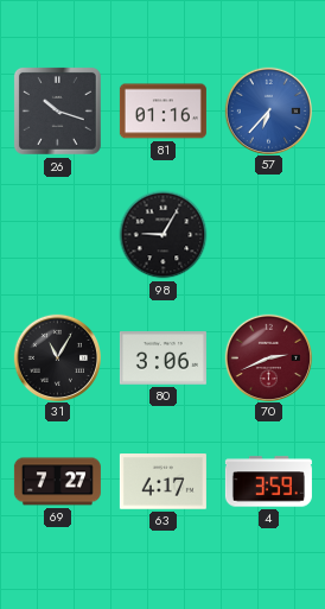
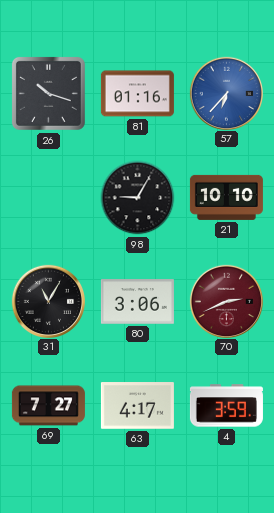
21: none -> 10:10
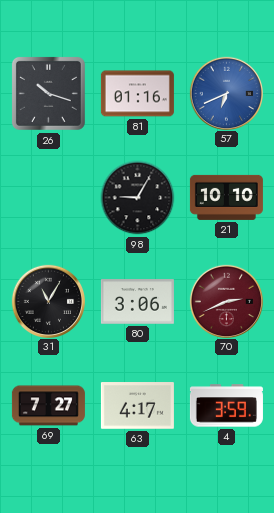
57: 6:37 -> 6:41
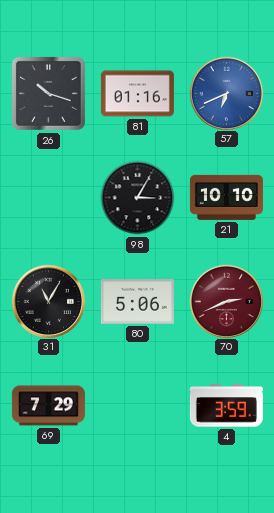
98: 9:05 -> 3:05
80: 3:06 -> 5:06
69: 7:27 -> 7:29
63: 4:17 -> none
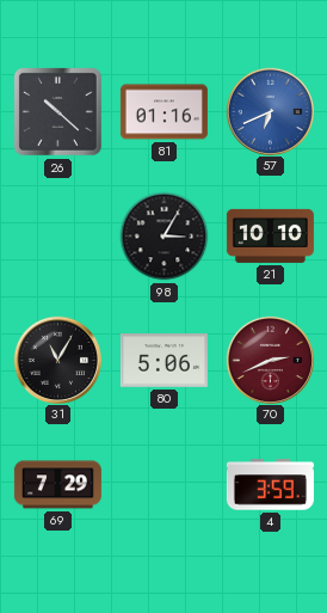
26: 10:18 -> 10:22
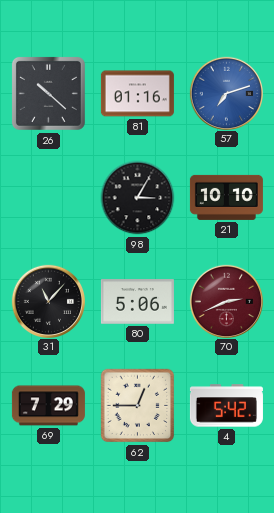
57: 6:41 -> 7:12
31: 11:05 -> 11:07
62: none -> 12:45
4: 3:59 -> 5:42
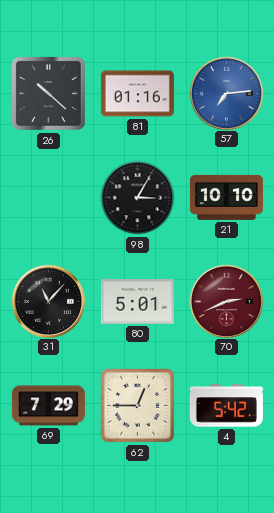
57: 7:12 -> 7:14
80: 5:06 -> 5:01
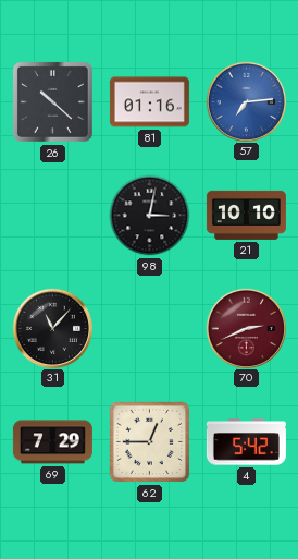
98: 3:05 -> 3:02
80: 5:01 -> none
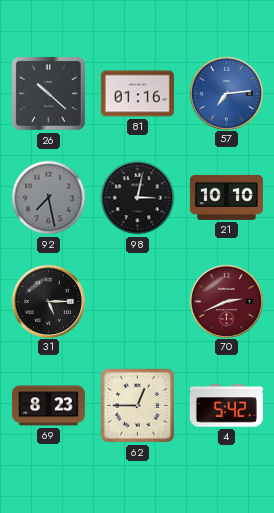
92: none -> 7:28
31: 11:07 -> 5:15
69: 7:29 -> 8:23
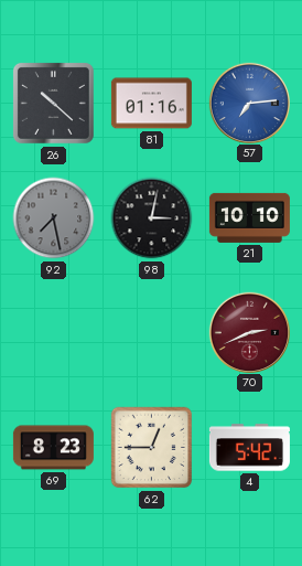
31: 5:15 -> none
